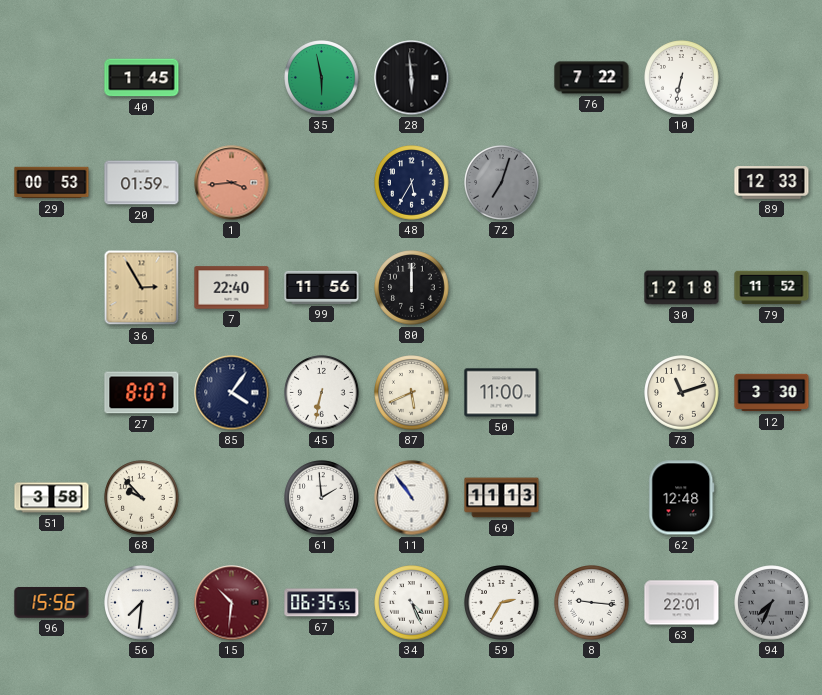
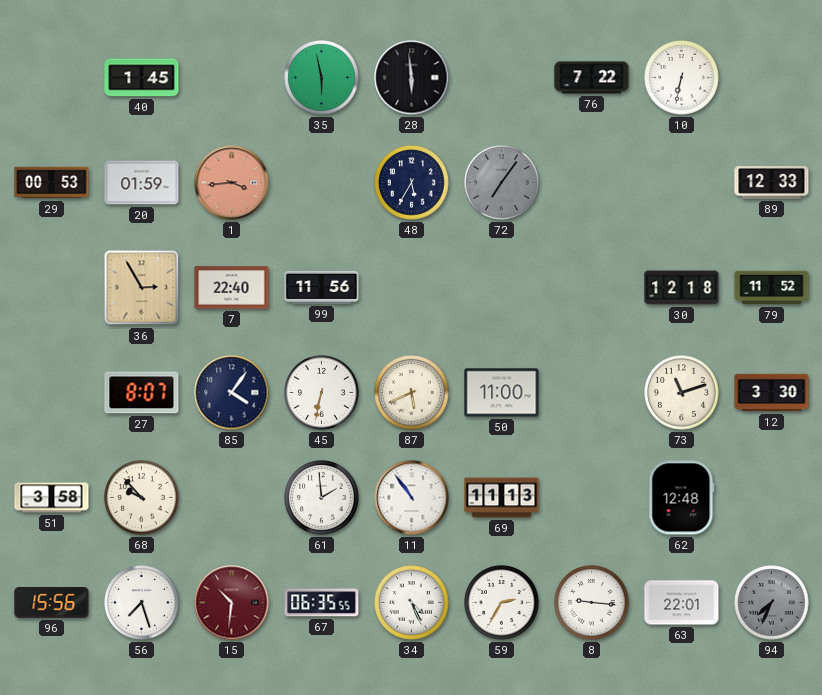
72: 7:03 -> 7:06
80: 12:00 -> none
56: 7:31 -> 7:27
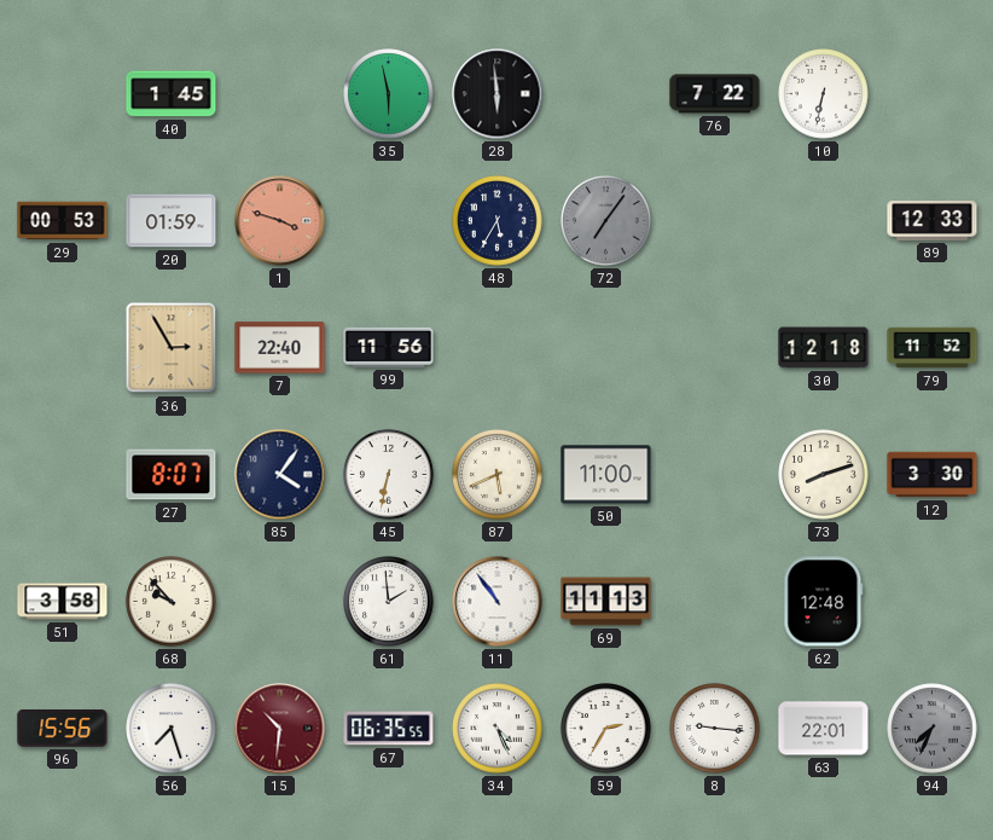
1: 3:44 -> 3:48
73: 11:12 -> 8:12
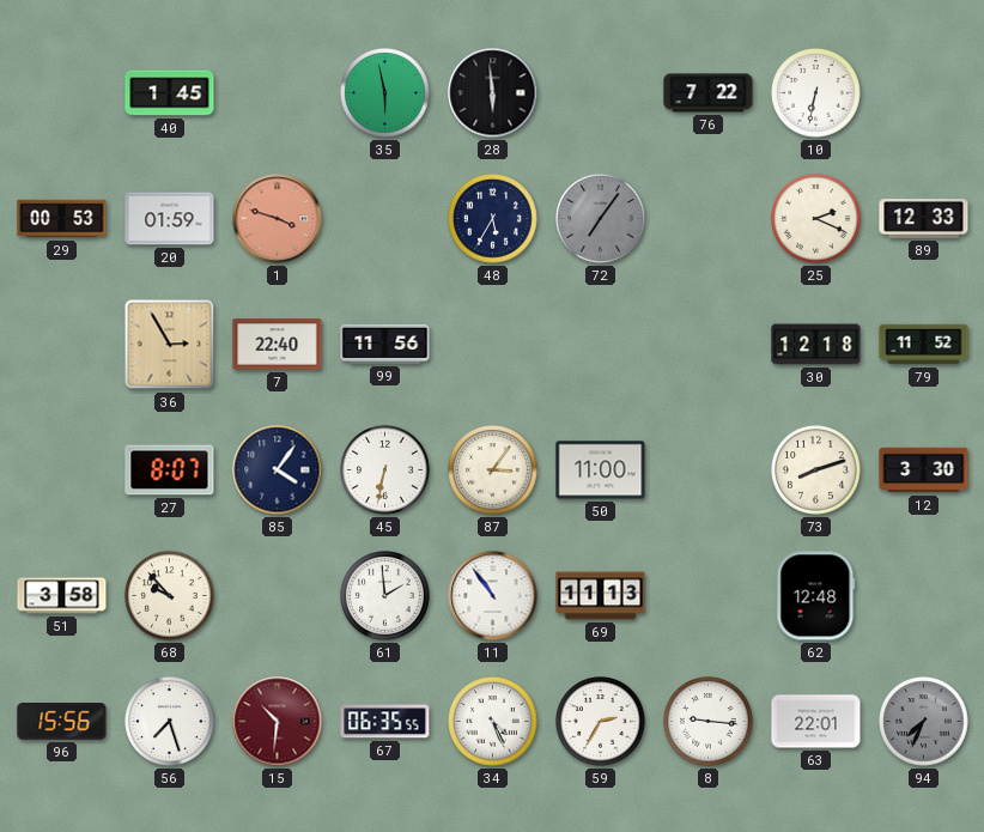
25: none -> 2:19
87: 5:41 -> 3:06
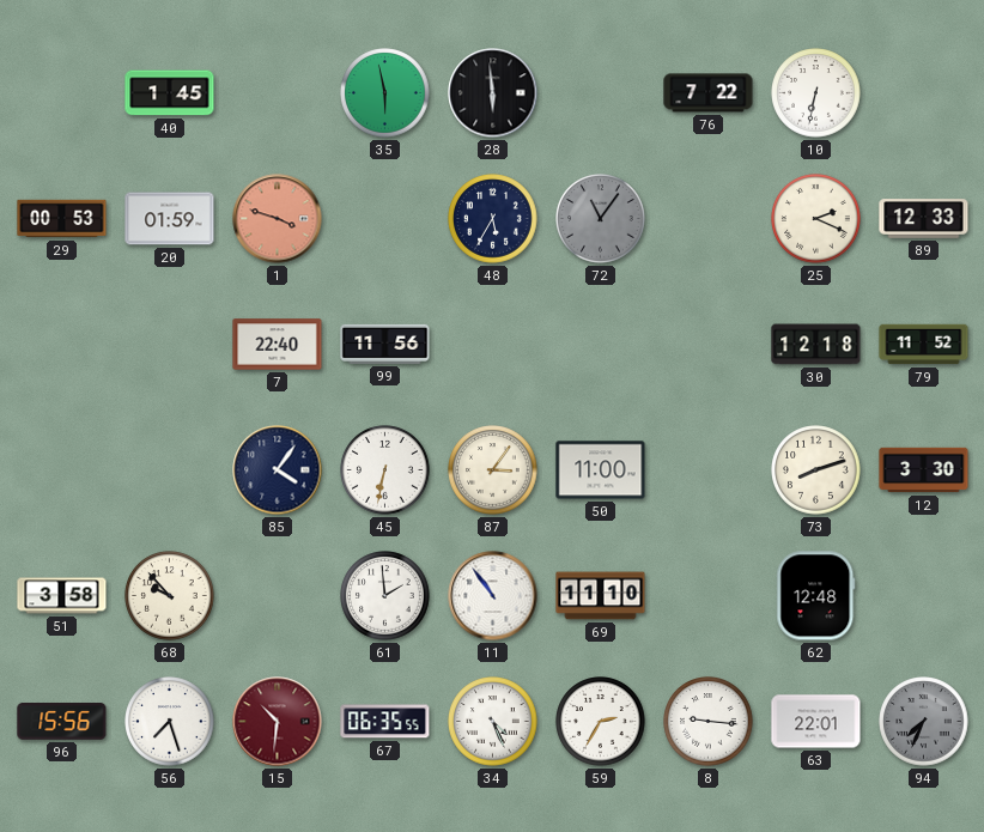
72: 7:06 -> 11:06
36: 2:55 -> none
27: 8:07 -> none
69: 11:13 -> 11:10
